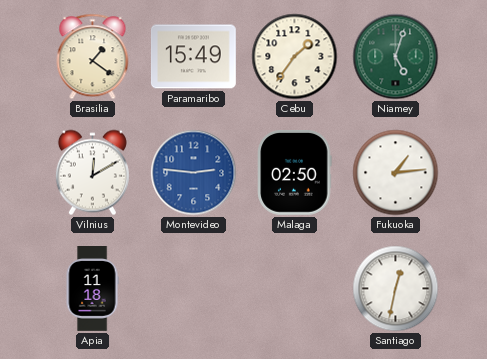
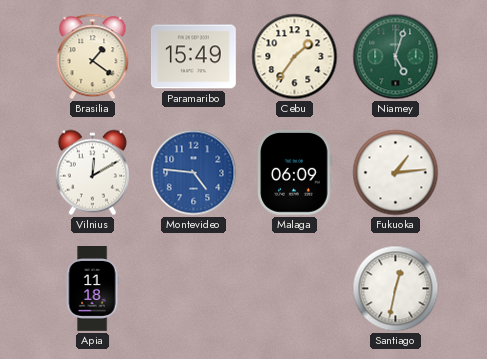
Montevideo: 2:46 -> 4:46
Malaga: 02:50 -> 06:09
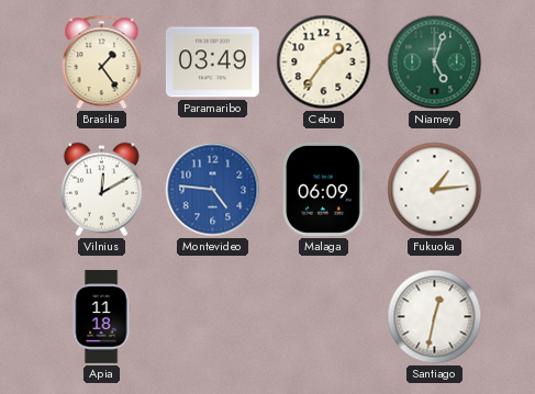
Brasilia: 1:21 -> 1:24
Paramaribo: 15:49 -> 03:49
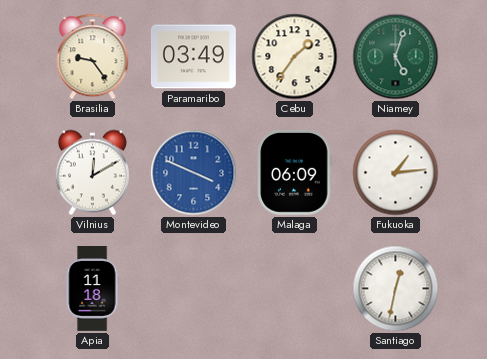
Brasilia: 1:24 -> 9:24
Montevideo: 4:46 -> 3:49
